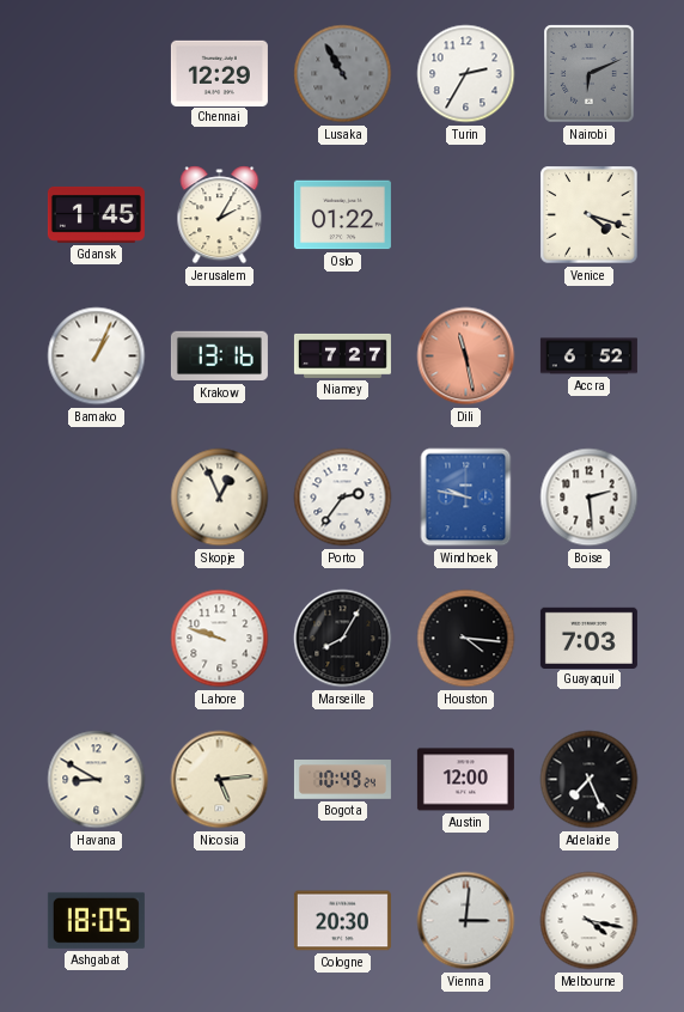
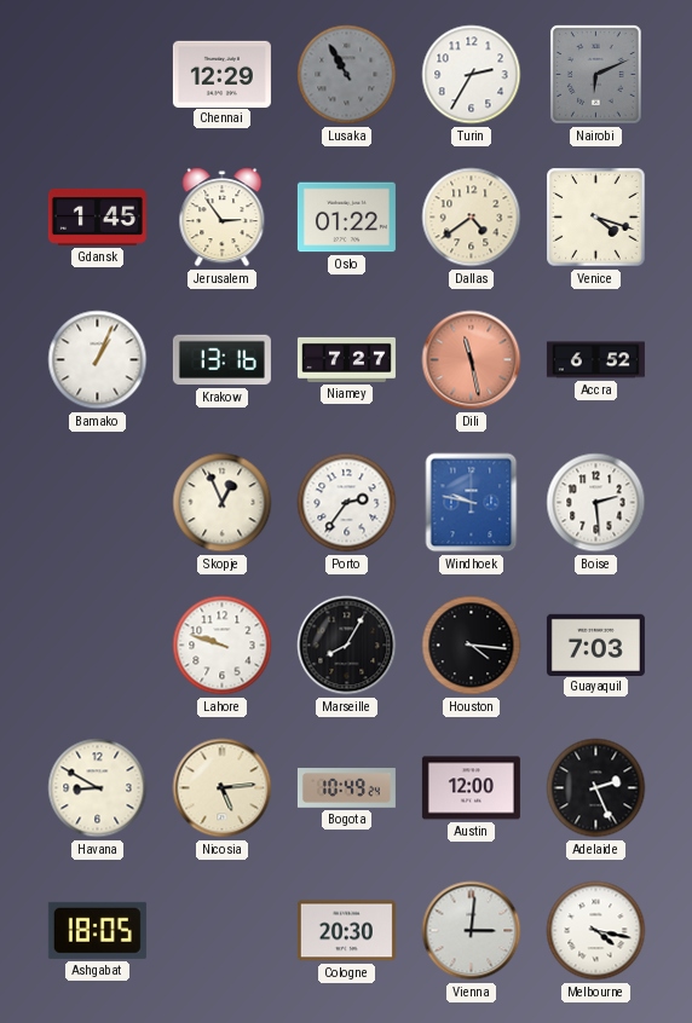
Jerusalem: 2:05 -> 2:54
Dallas: none -> 4:39
Adelaide: 7:26 -> 2:26
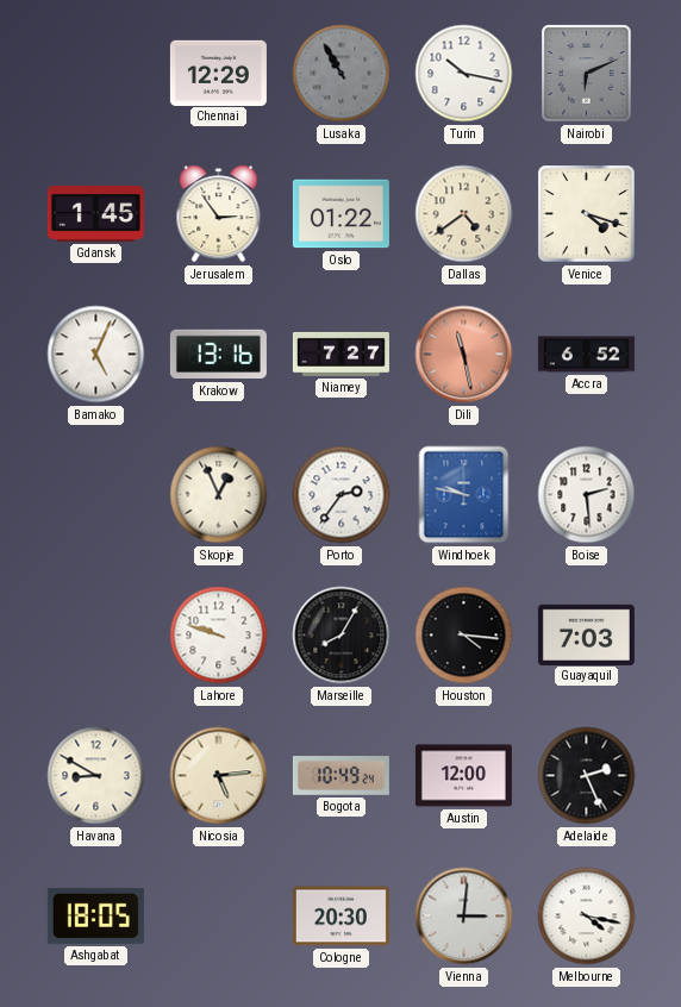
Turin: 2:35 -> 10:17
Bamako: 1:04 -> 5:04
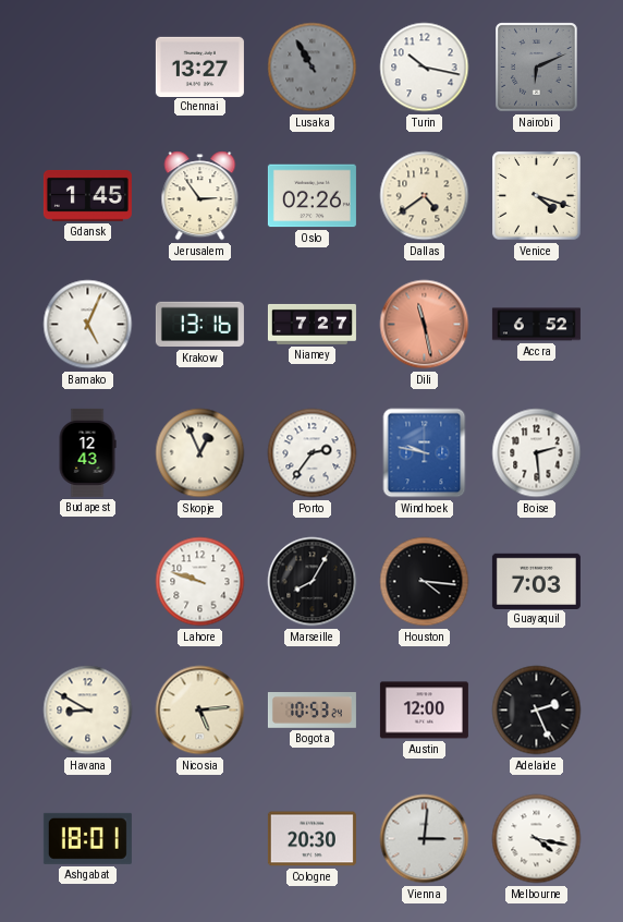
Chennai: 12:29 -> 13:27
Oslo: 01:22 -> 02:26
Budapest: none -> 12:43
Bogota: 10:49 -> 10:53
Ashgabat: 18:05 -> 18:01
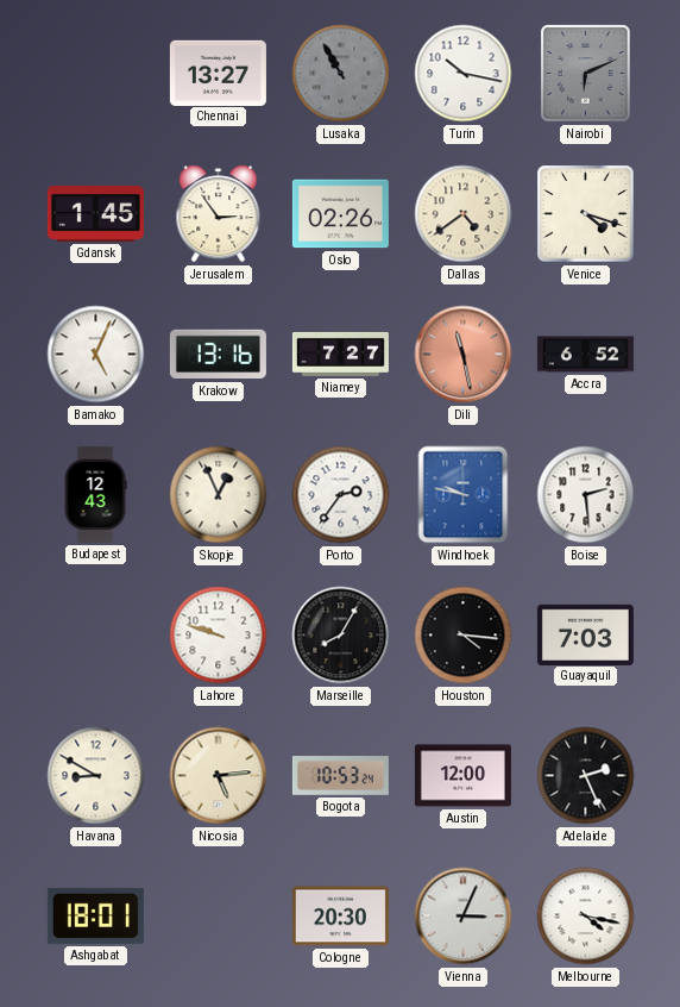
Vienna: 3:01 -> 3:04
